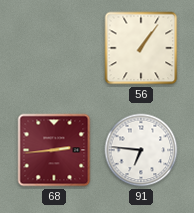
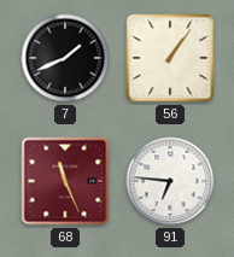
7: none -> 1:41
68: 2:44 -> 11:26
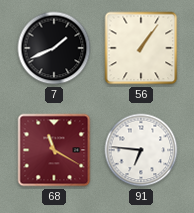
68: 11:26 -> 11:20
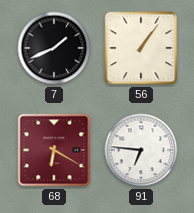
68: 11:20 -> 6:20
